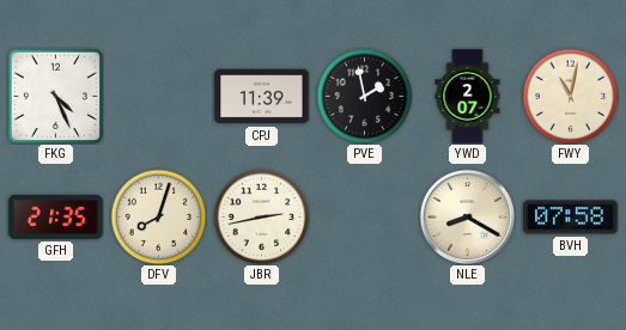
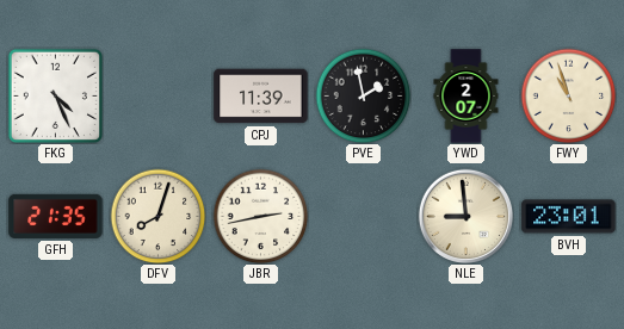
FWY: 11:02 -> 10:57
NLE: 8:20 -> 8:59
BVH: 07:58 -> 23:01
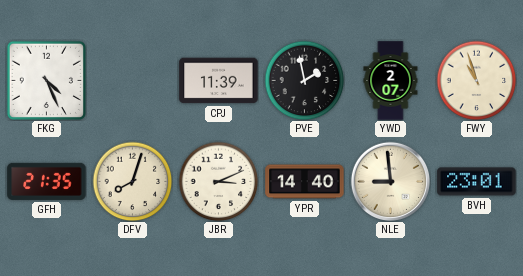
JBR: 2:43 -> 3:11
YPR: none -> 14:40
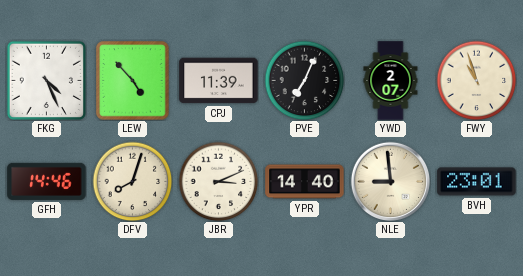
LEW: none -> 4:53
PVE: 1:58 -> 7:04
GFH: 21:35 -> 14:46
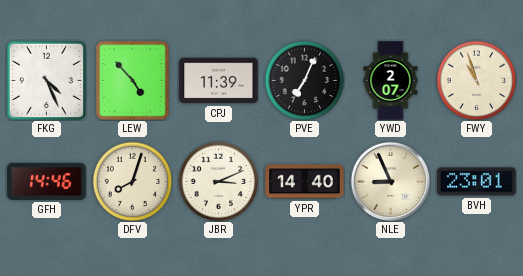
NLE: 8:59 -> 8:56
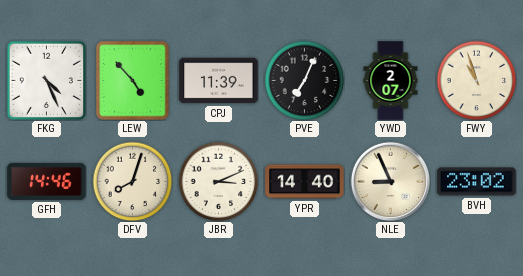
BVH: 23:01 -> 23:02
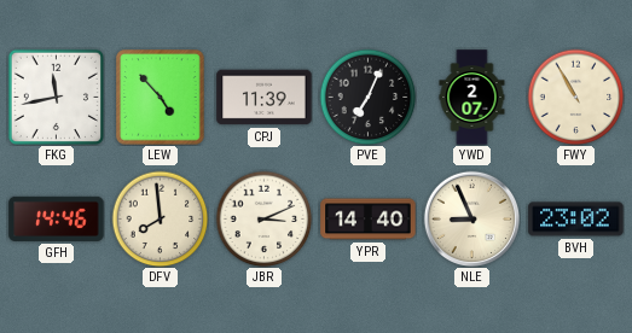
FKG: 4:26 -> 11:43
FWY: 10:57 -> 10:55
DFV: 8:03 -> 7:59
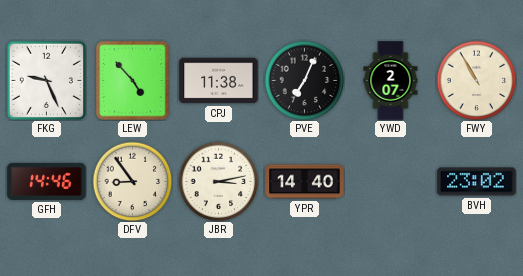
FKG: 11:43 -> 9:26
CPJ: 11:39 -> 11:38
DFV: 7:59 -> 8:54
JBR: 3:11 -> 3:13
NLE: 8:56 -> none
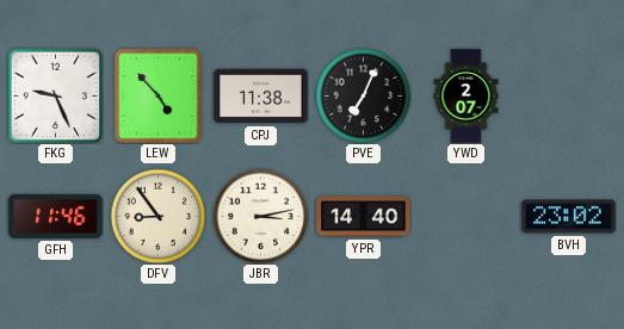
FWY: 10:55 -> none
GFH: 14:46 -> 11:46
